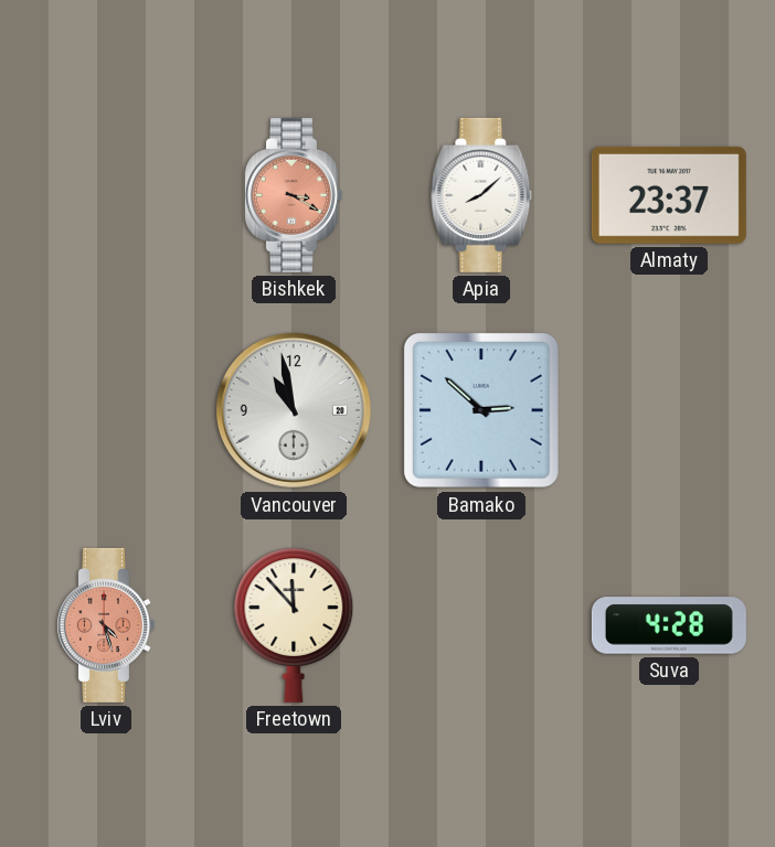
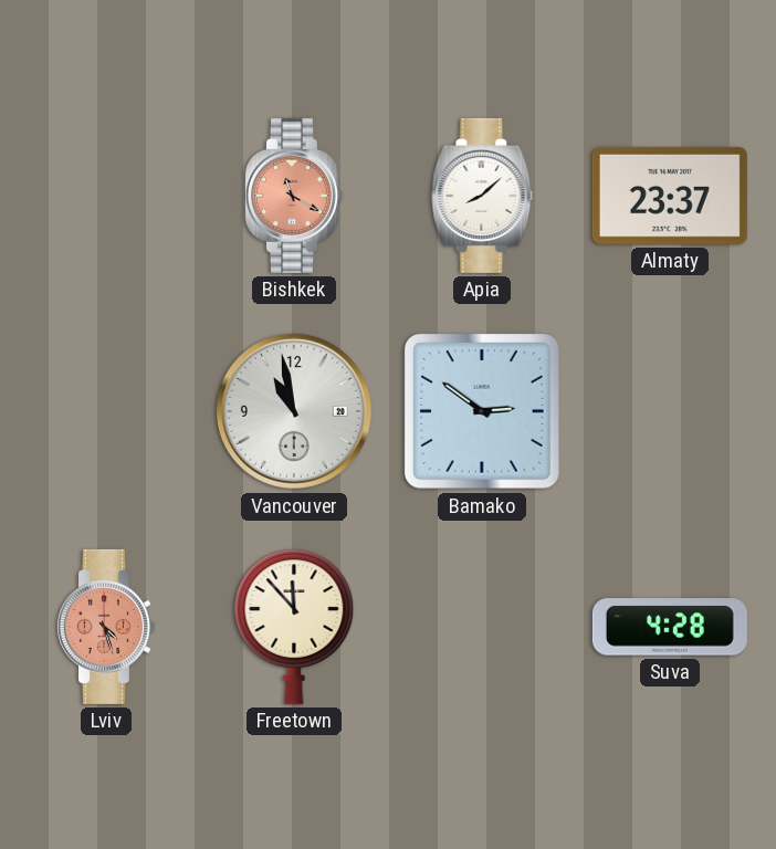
Bishkek: 3:20 -> 11:20
Bamako: 2:52 -> 2:51
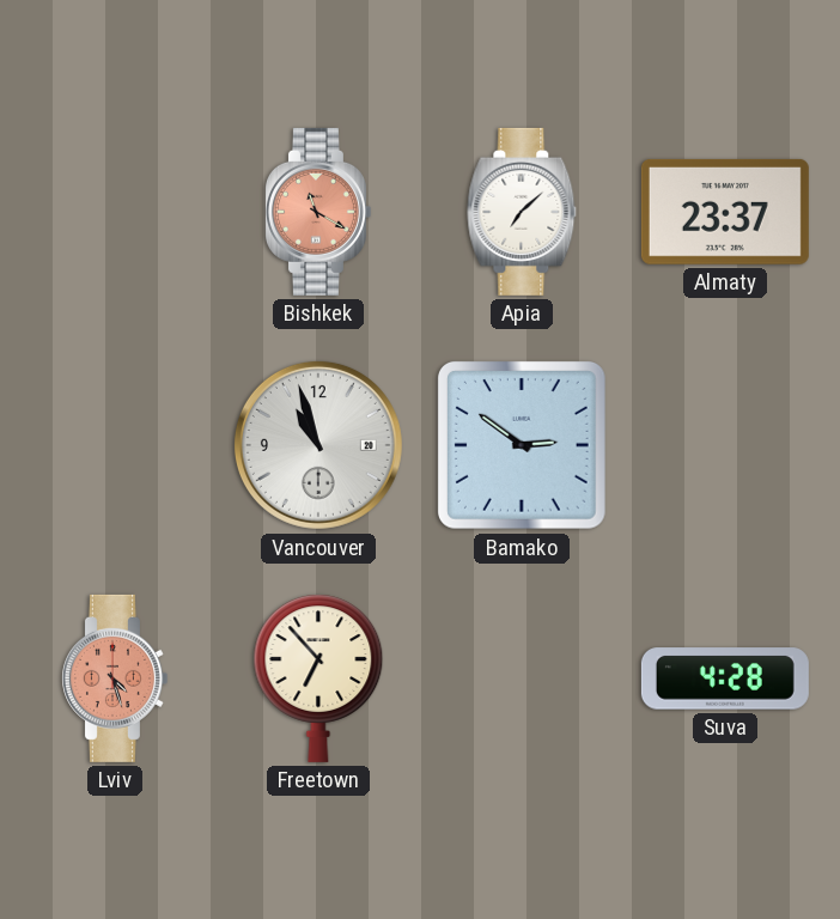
Apia: 8:08 -> 7:08
Vancouver: 10:58 -> 10:57
Freetown: 11:53 -> 6:53
